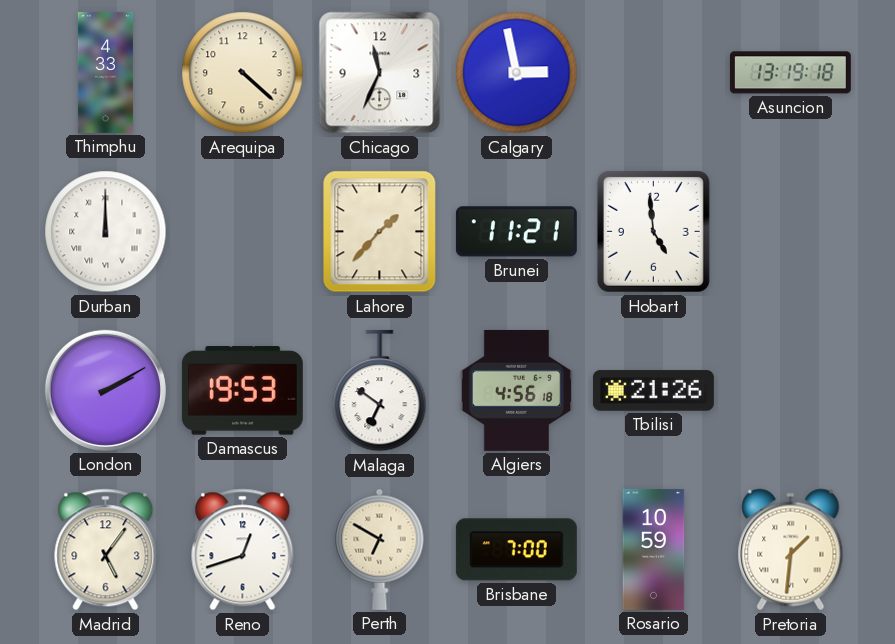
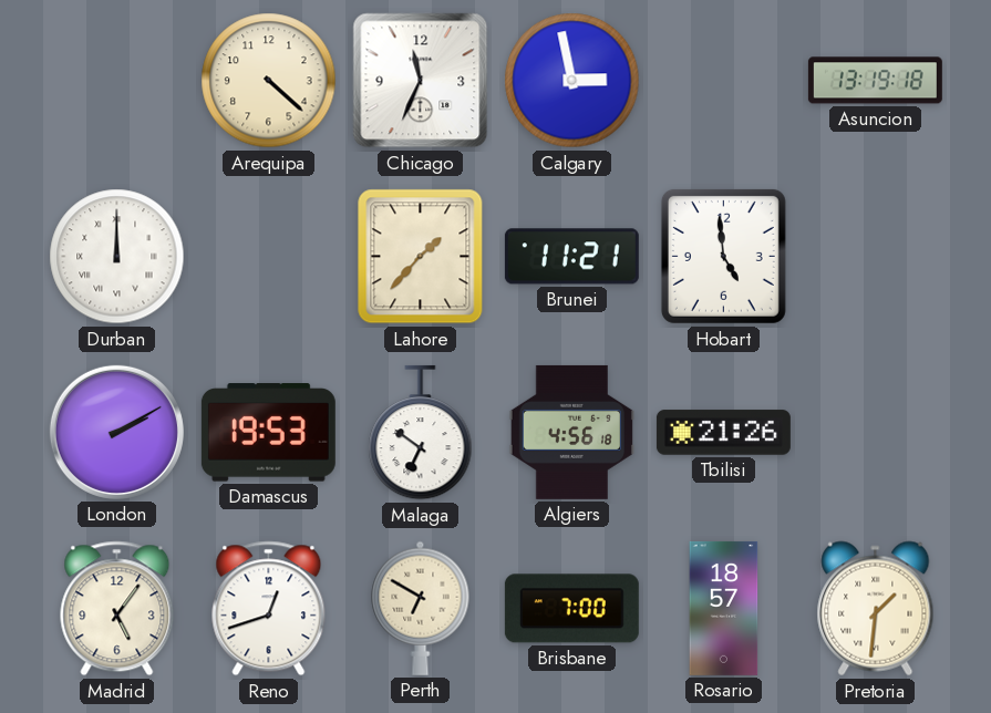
Thimphu: 4:33 -> none
Rosario: 10:59 -> 18:57
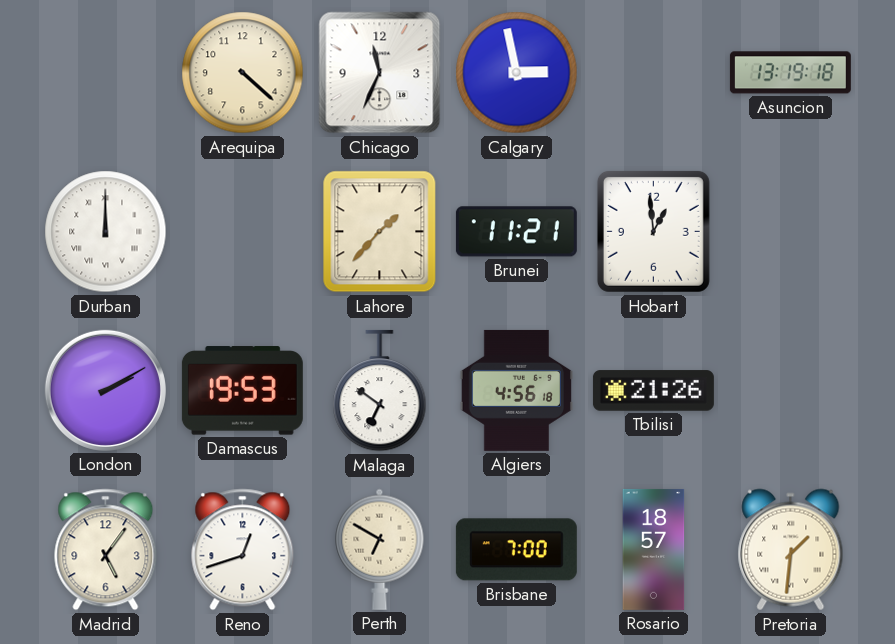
Hobart: 4:59 -> 12:59
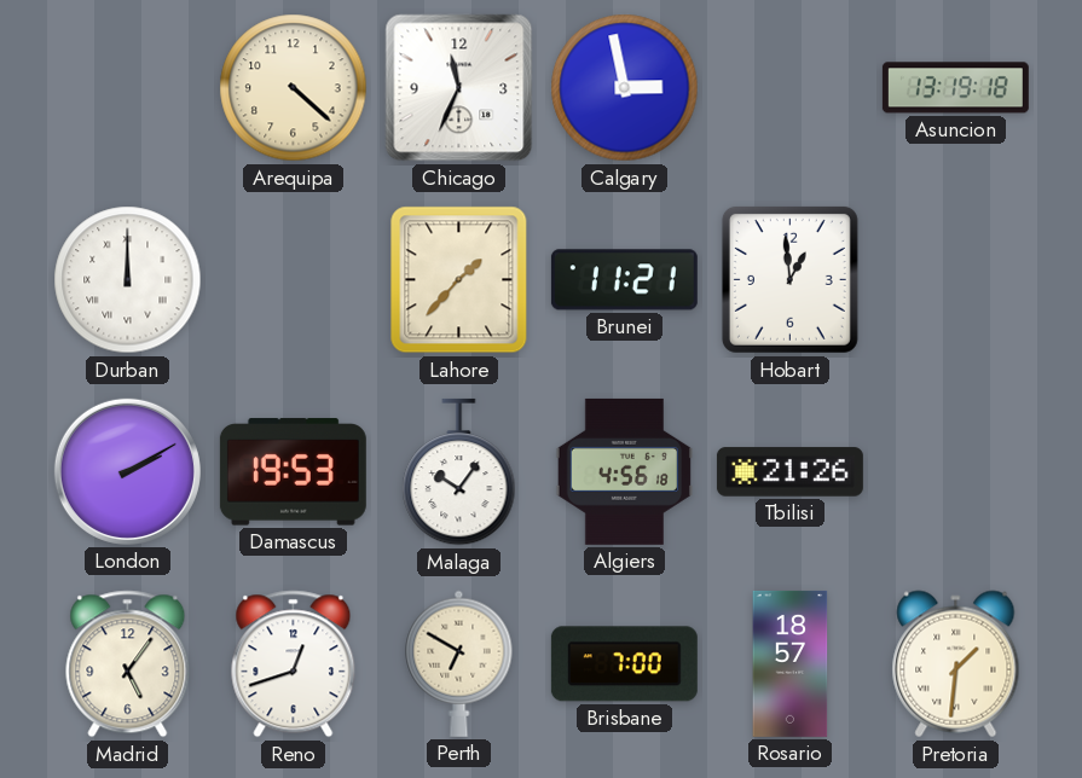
Malaga: 6:51 -> 10:06
